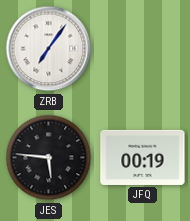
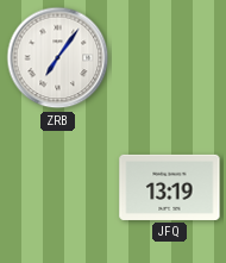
JES: 5:46 -> none
JFQ: 00:19 -> 13:19
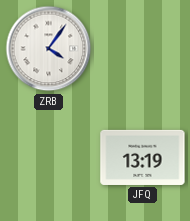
ZRB: 7:06 -> 4:06
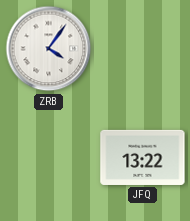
JFQ: 13:19 -> 13:22
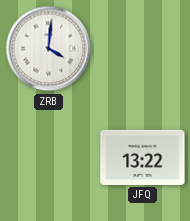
ZRB: 4:06 -> 4:01
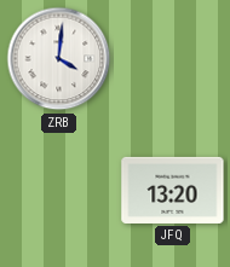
JFQ: 13:22 -> 13:20
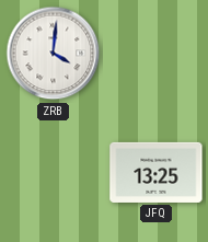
JFQ: 13:20 -> 13:25
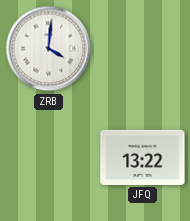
JFQ: 13:25 -> 13:22
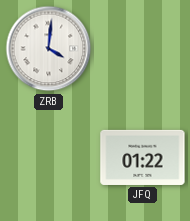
JFQ: 13:22 -> 01:22
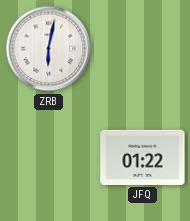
ZRB: 4:01 -> 6:02
